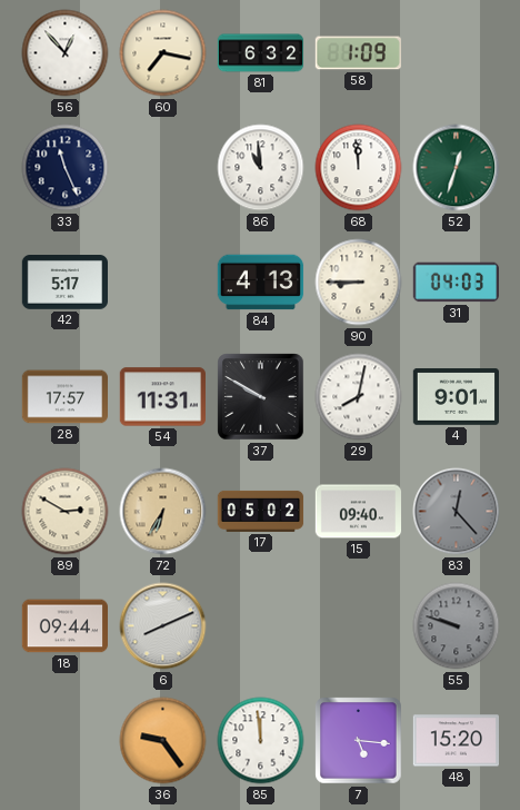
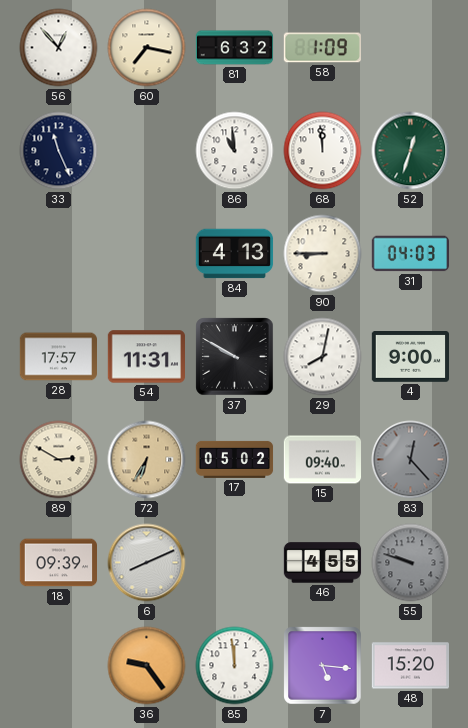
42: 5:17 -> none
4: 9:01 -> 9:00
18: 09:44 -> 09:39
46: none -> 4:55
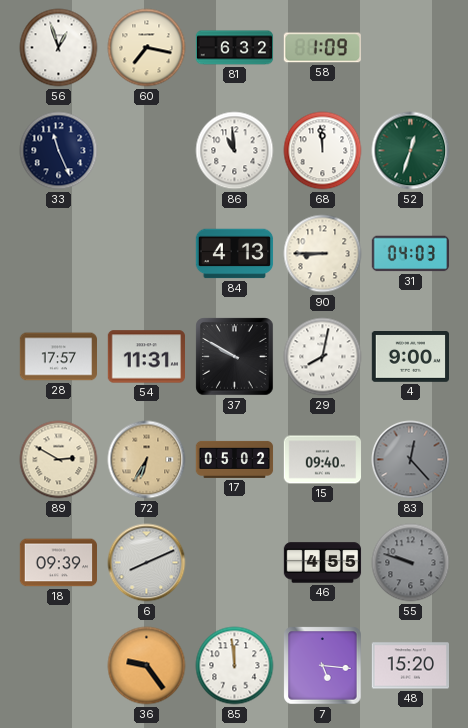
56: 12:53 -> 12:57
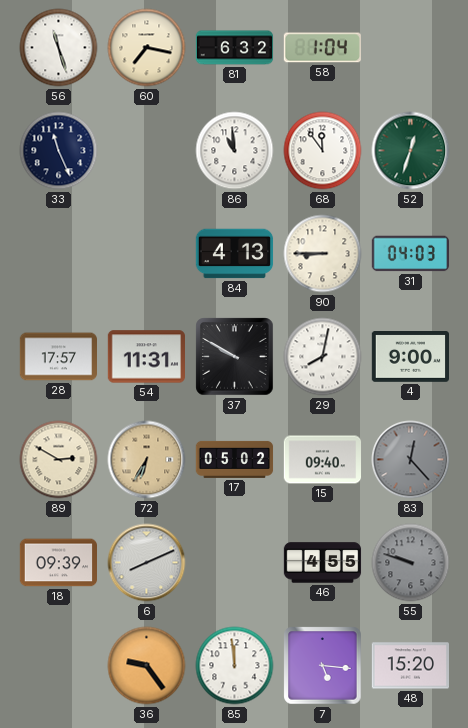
56: 12:57 -> 11:27
58: 1:09 -> 1:04
68: 11:59 -> 11:54
